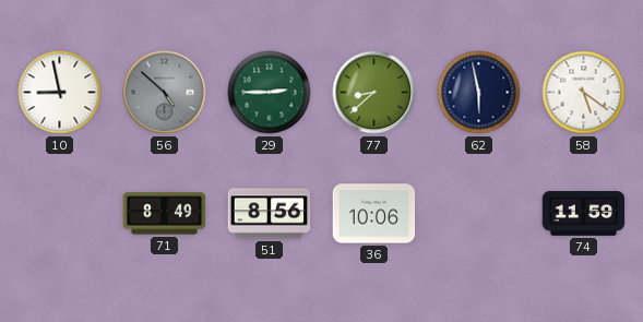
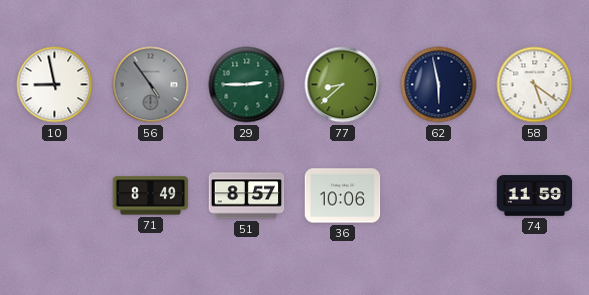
56: 4:52 -> 4:54
51: 8:56 -> 8:57
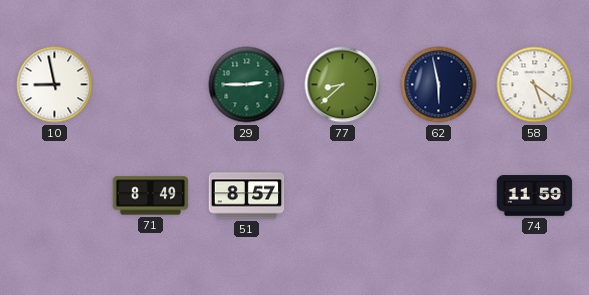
56: 4:54 -> none
36: 10:06 -> none
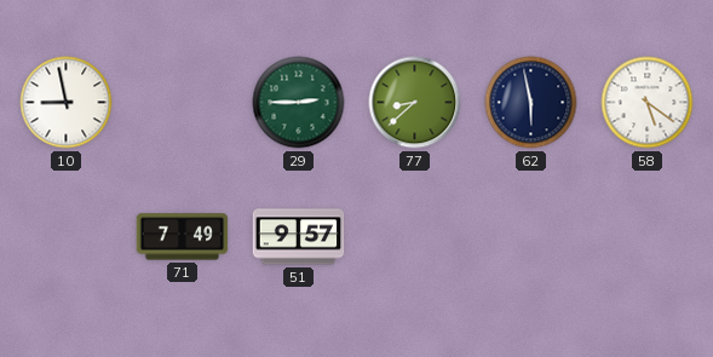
71: 8:49 -> 7:49
51: 8:57 -> 9:57
74: 11:59 -> none
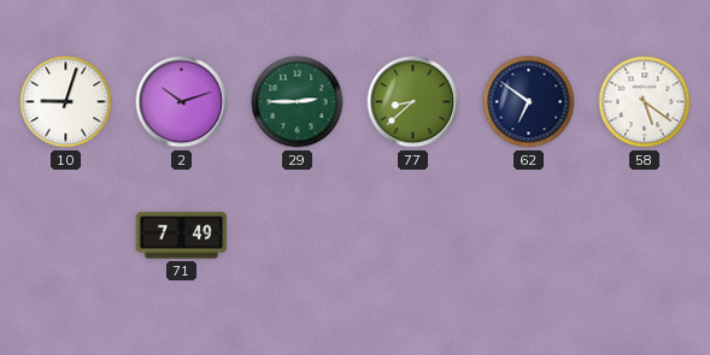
10: 8:58 -> 9:03
2: none -> 10:12
62: 5:58 -> 6:51
51: 9:57 -> none
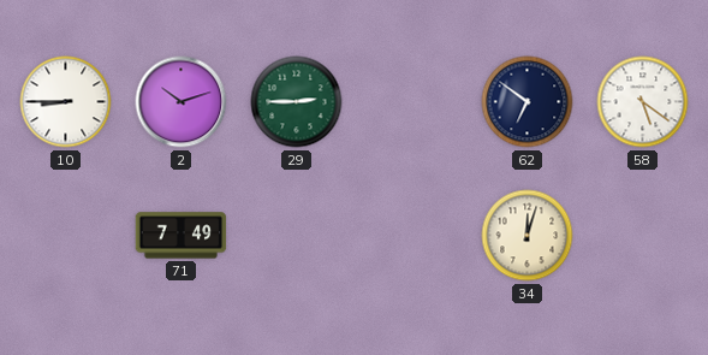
10: 9:03 -> 8:45
77: 8:38 -> none
34: none -> 12:03
